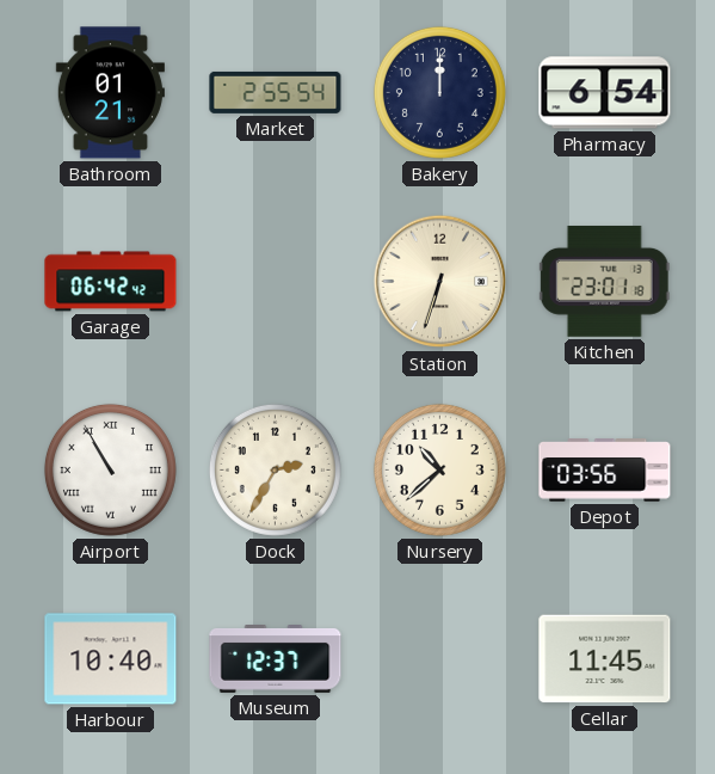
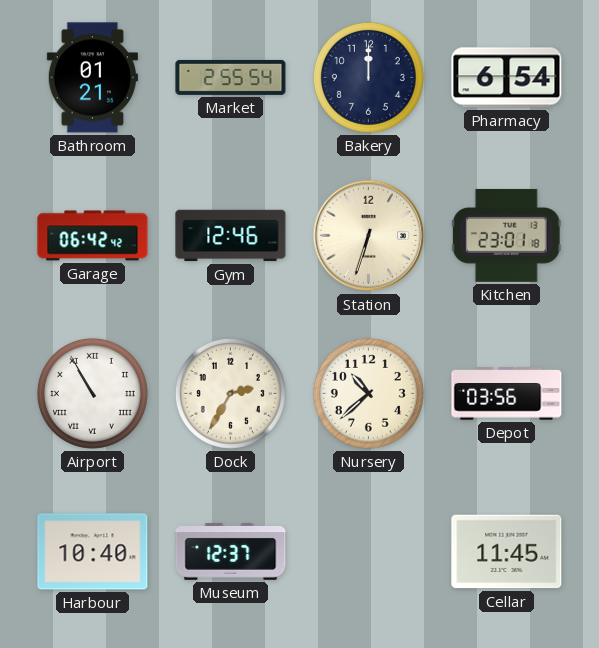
Gym: none -> 12:46
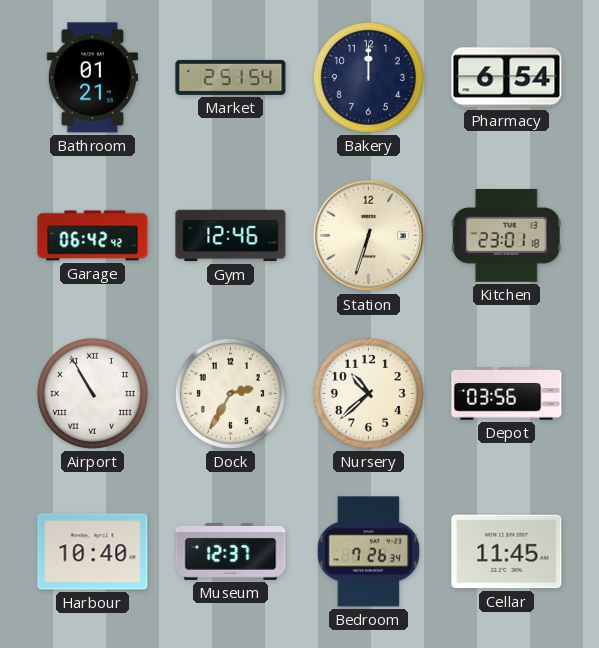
Market: 2:55 -> 2:51
Bedroom: none -> 7:26
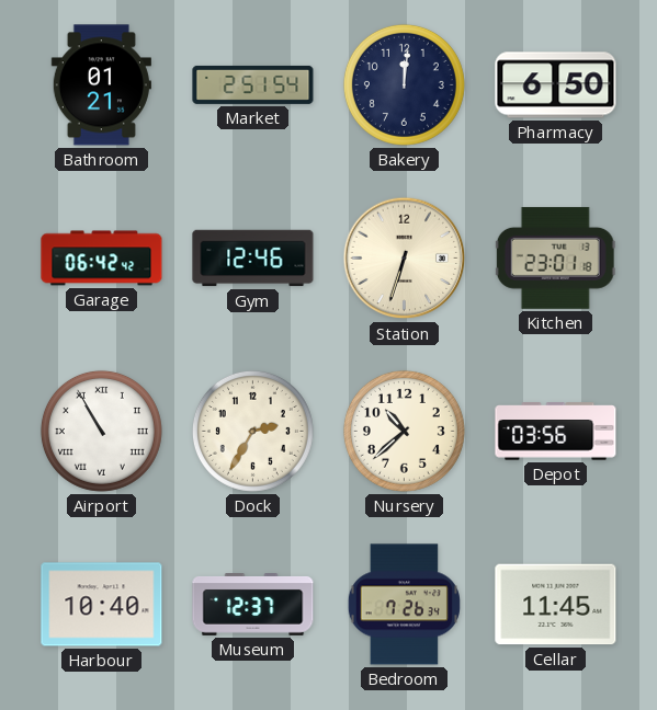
Bakery: 12:00 -> 12:01
Pharmacy: 6:54 -> 6:50
